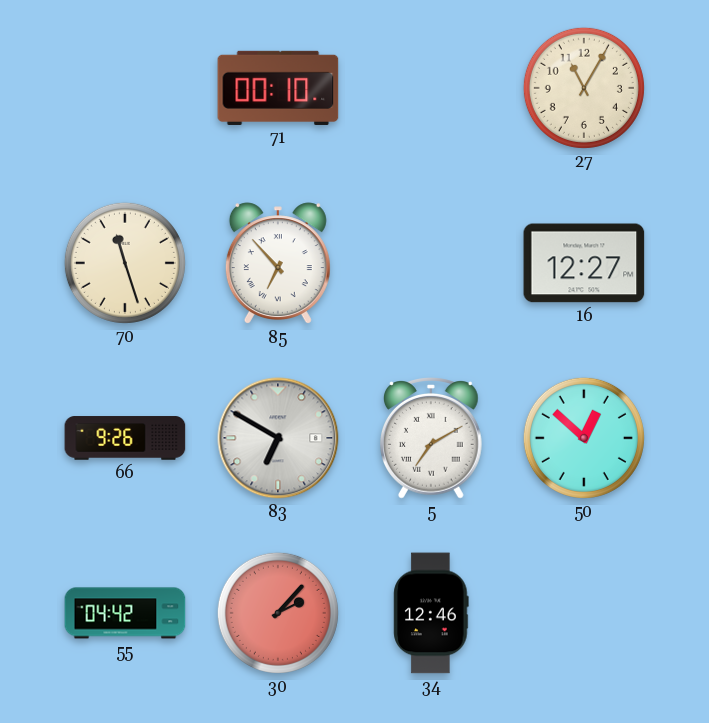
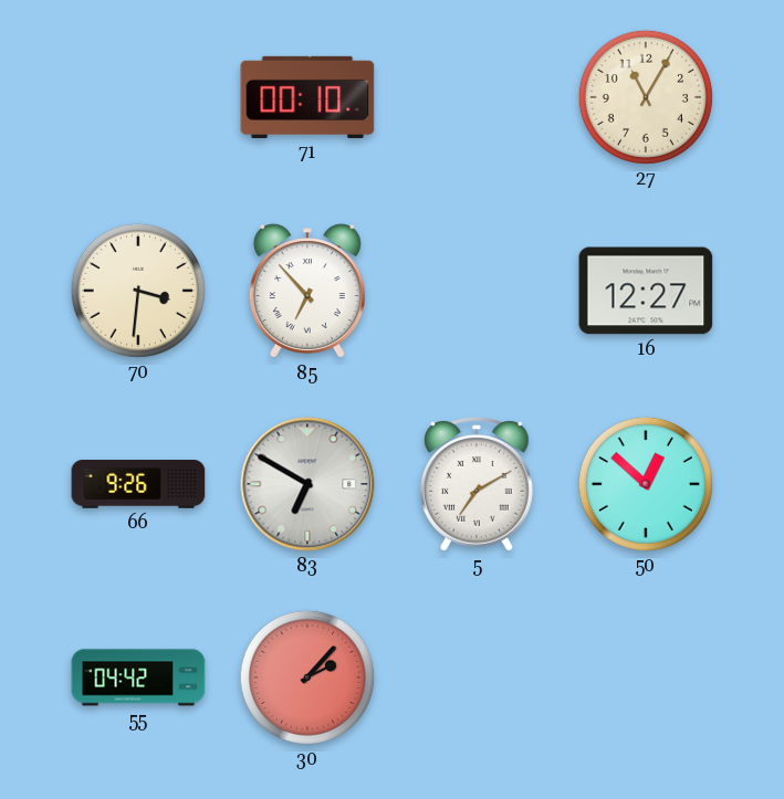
70: 11:27 -> 3:31
34: 12:46 -> none
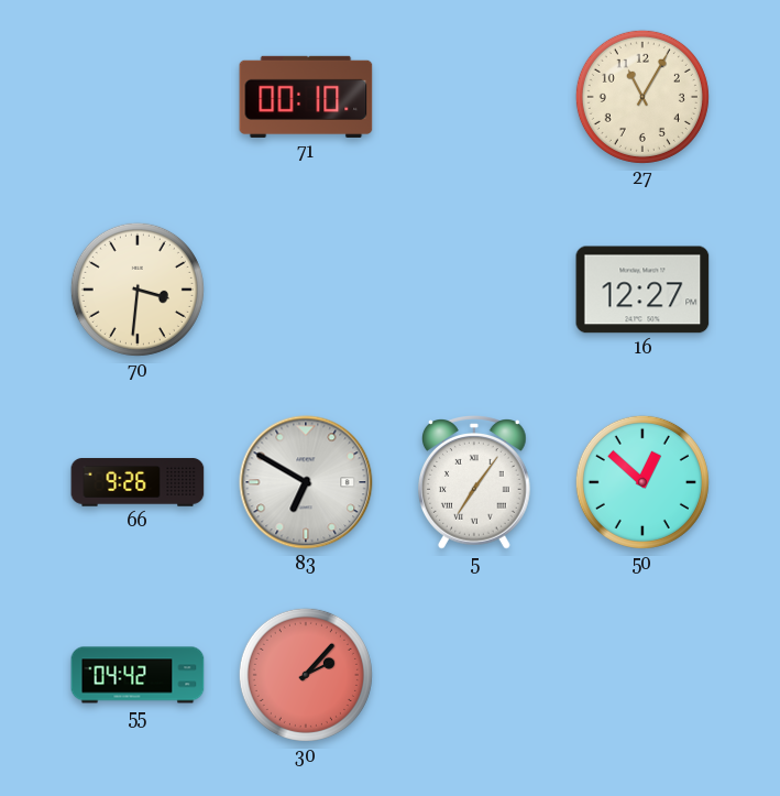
85: 6:53 -> none
5: 7:10 -> 7:06
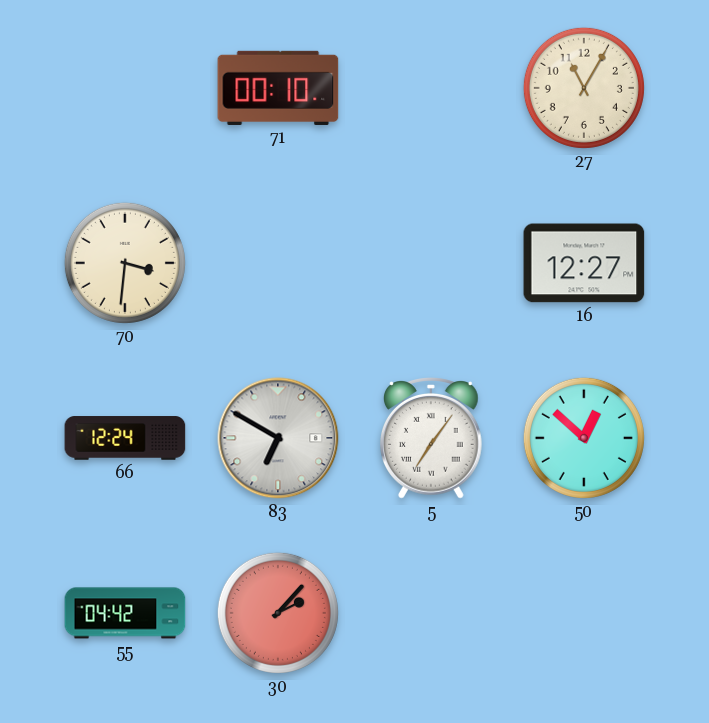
66: 9:26 -> 12:24
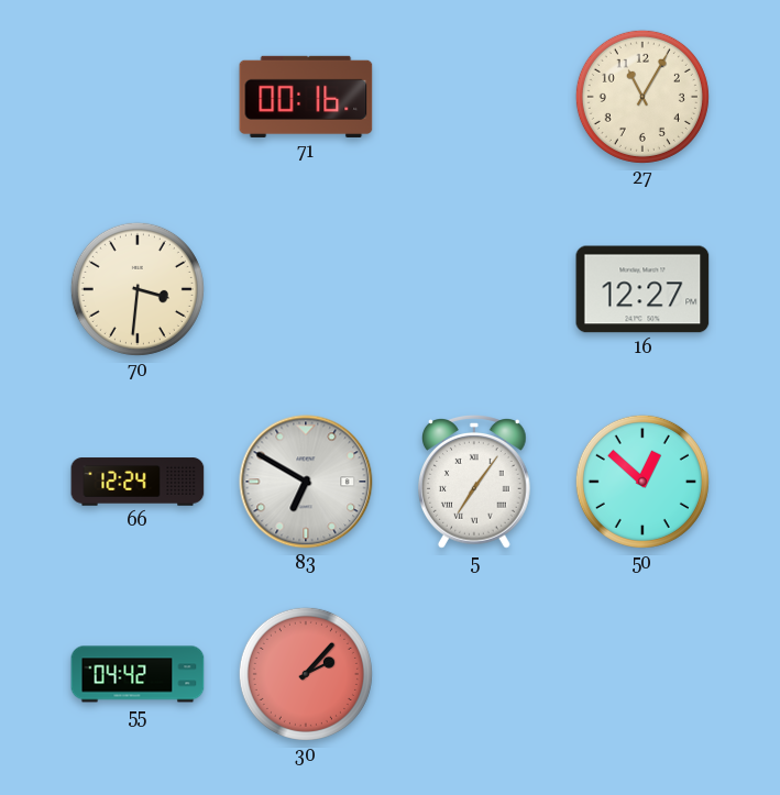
71: 00:10 -> 00:16
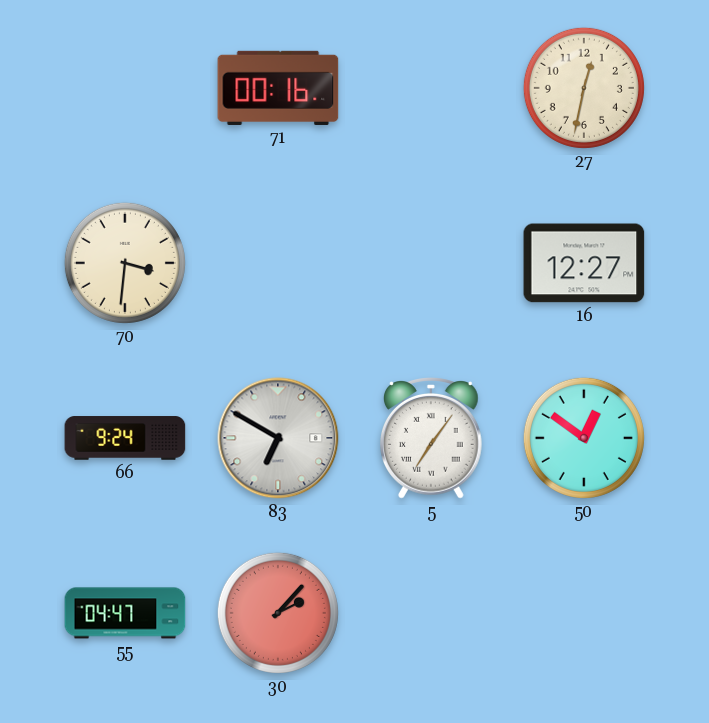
27: 11:05 -> 12:32
66: 12:24 -> 9:24
50: 12:52 -> 12:51
55: 04:42 -> 04:47
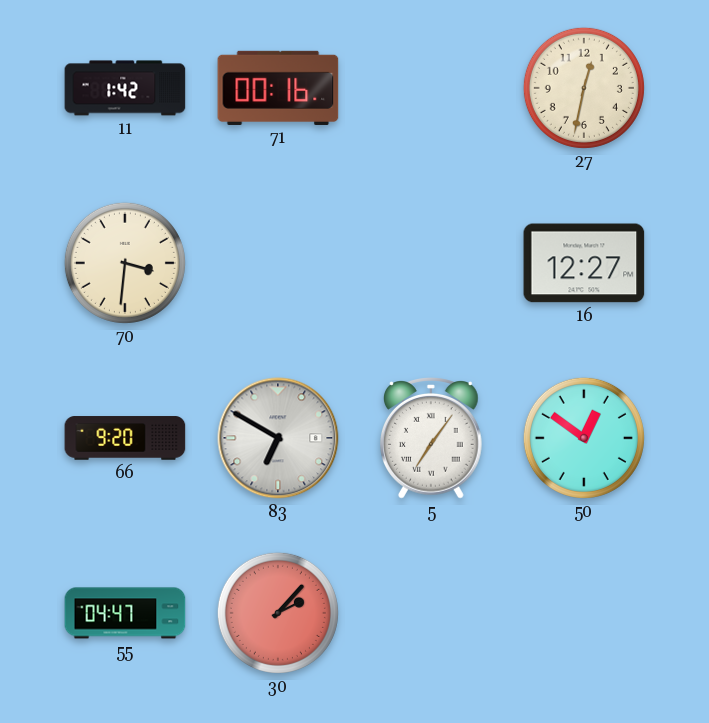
11: none -> 1:42
66: 9:24 -> 9:20
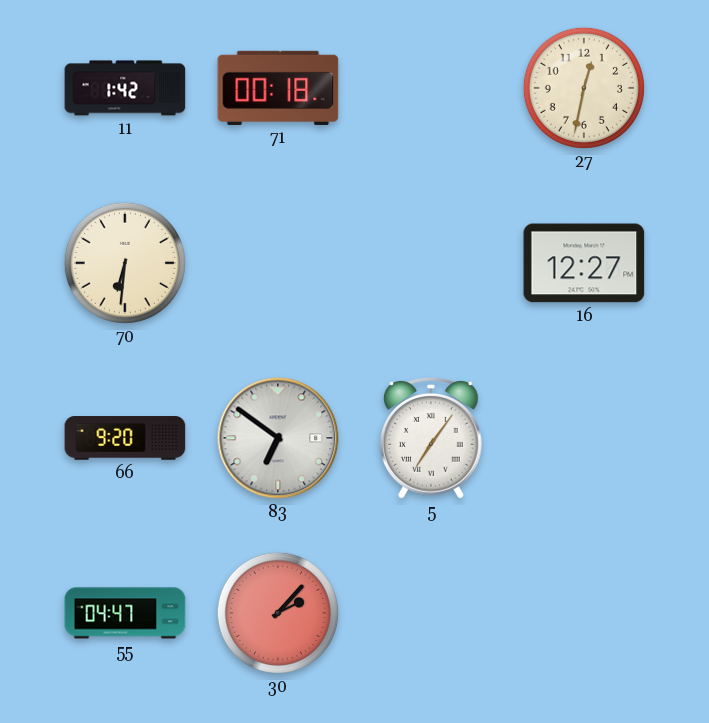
71: 00:16 -> 00:18
70: 3:31 -> 6:31
83: 6:50 -> 6:51
50: 12:51 -> none
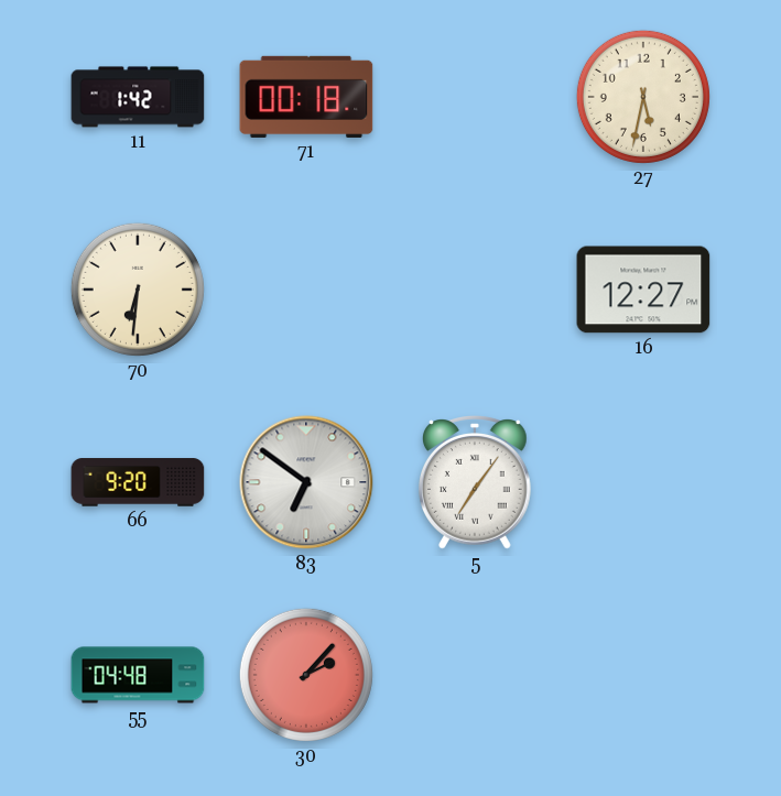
27: 12:32 -> 5:32
55: 04:47 -> 04:48
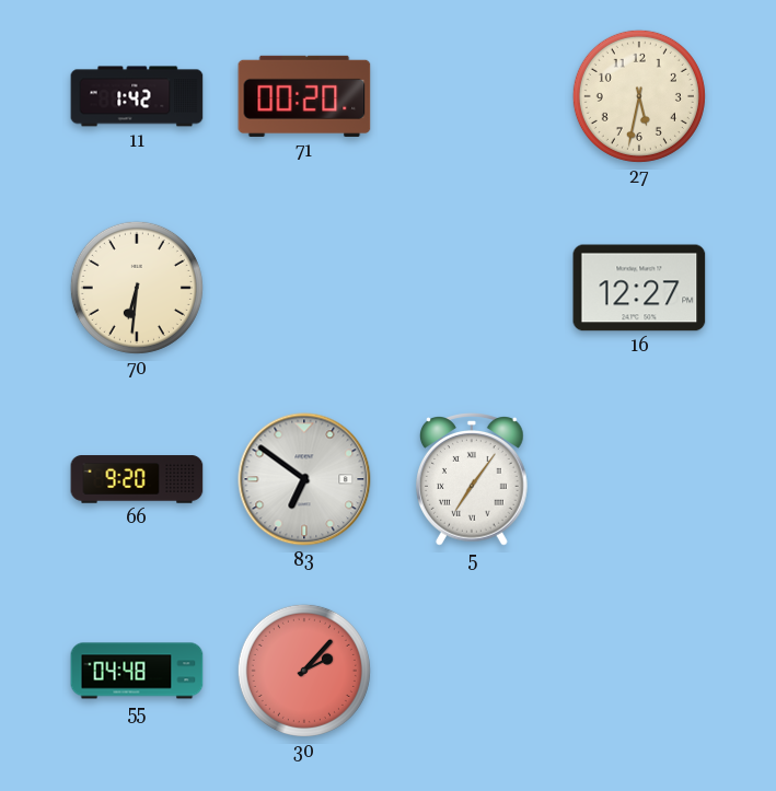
71: 00:18 -> 00:20
